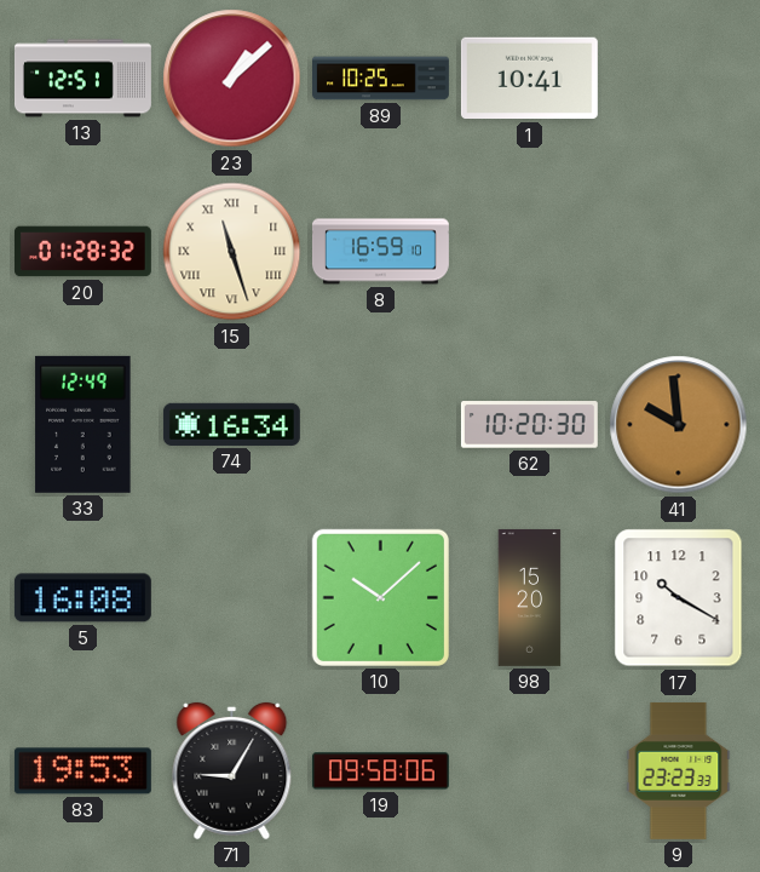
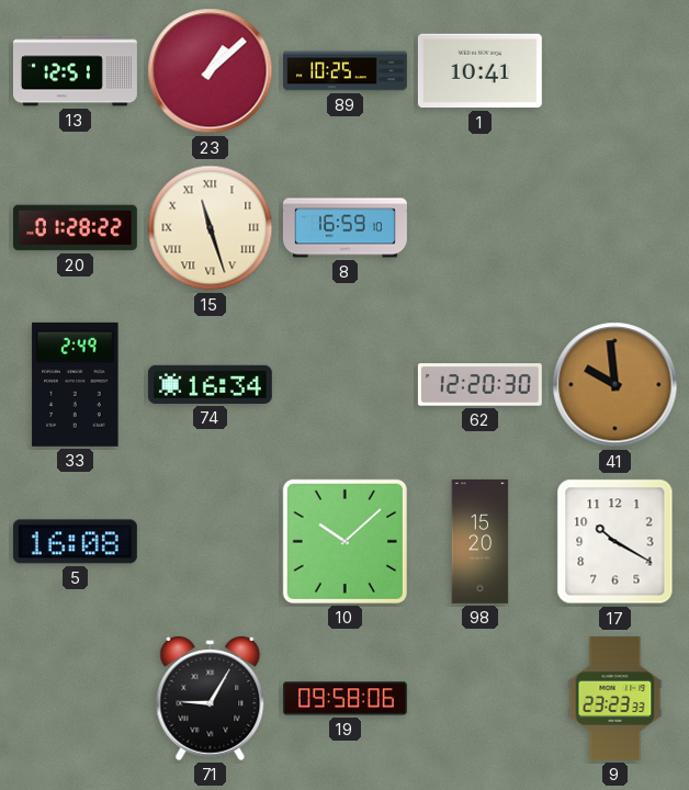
20: 01:28:32 -> 01:28:22
33: 12:49 -> 2:49
62: 10:20 -> 12:20
83: 19:53 -> none
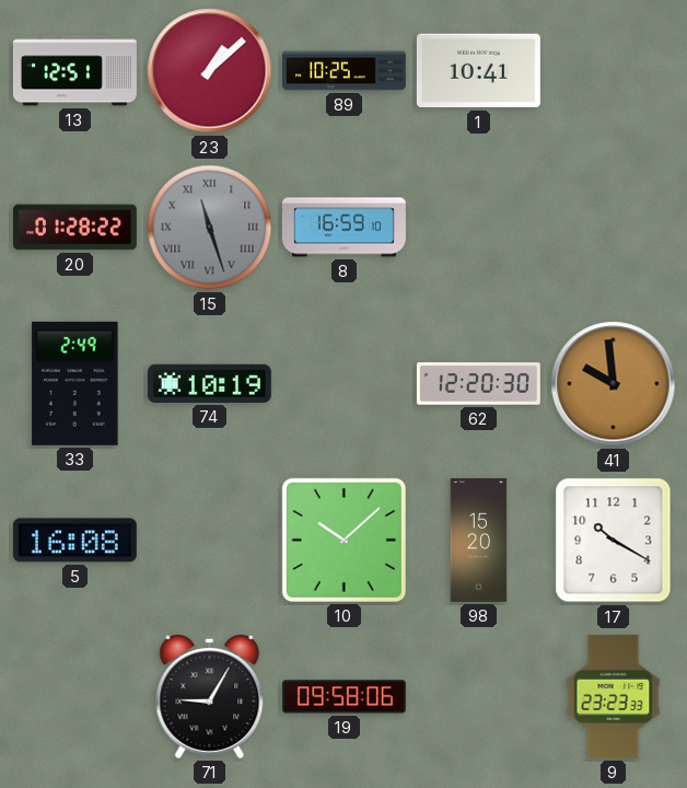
15 dial: cream -> grey
74: 16:34 -> 10:19
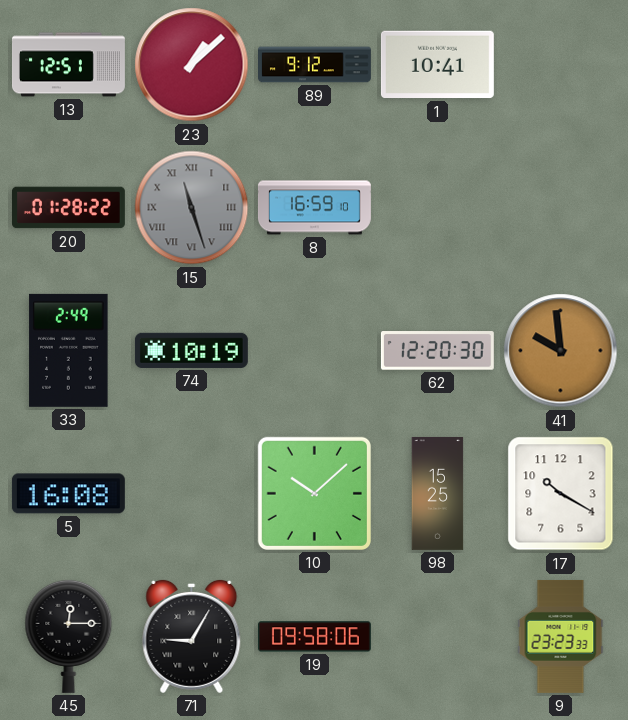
89: 10:25 -> 9:12
98: 15:20 -> 15:25
45: none -> 12:15
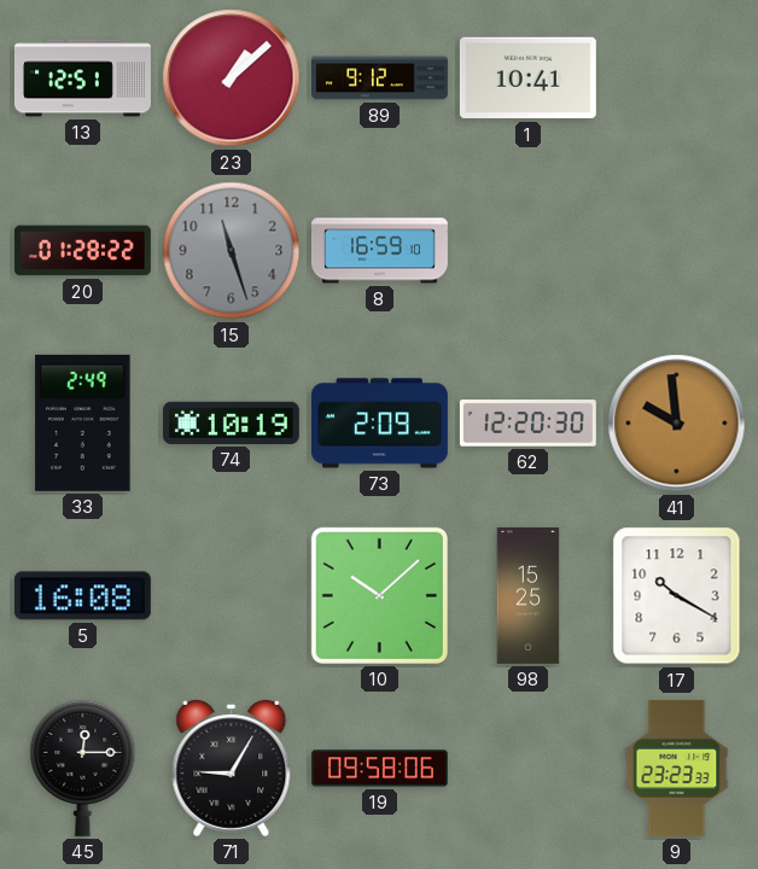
15 numerals: Roman -> Arabic
73: none -> 2:09
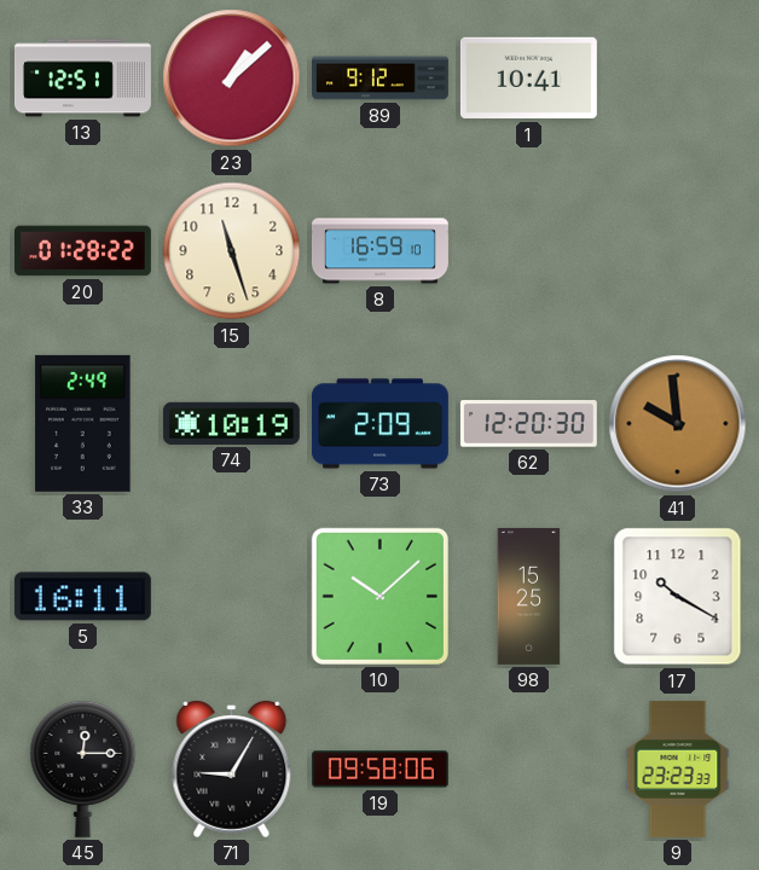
15 dial: grey -> cream
5: 16:08 -> 16:11
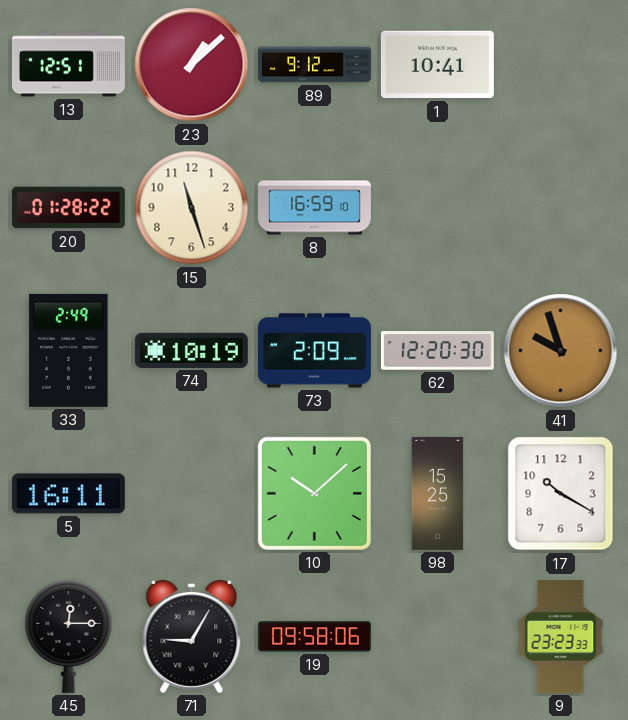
41: 9:59 -> 9:57
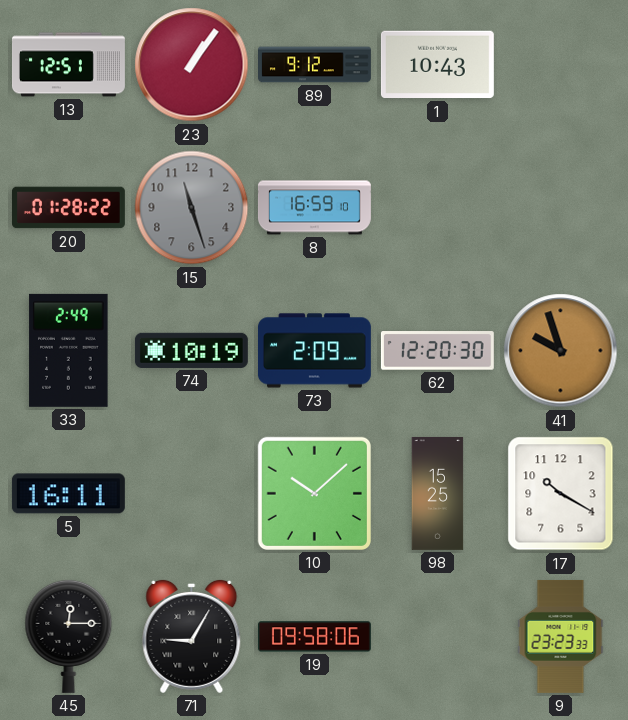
23: 1:08 -> 1:06
1: 10:41 -> 10:43
15 dial: cream -> grey
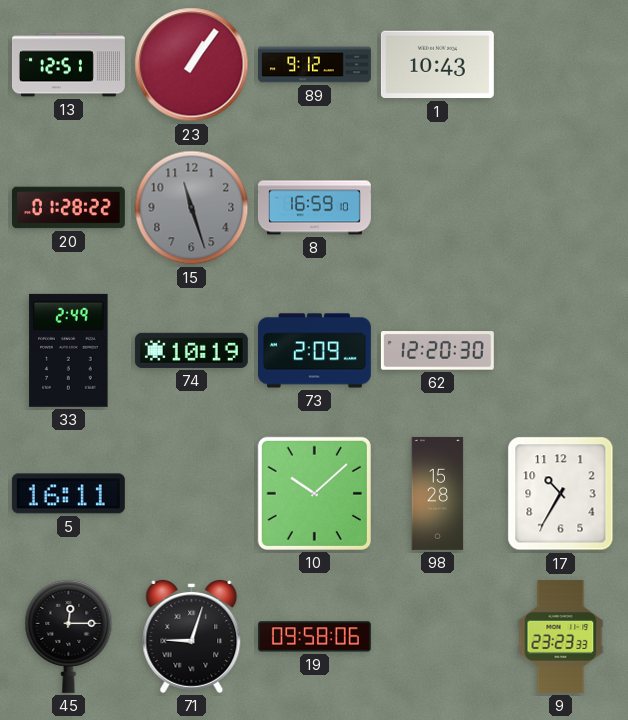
41: 9:57 -> none
98: 15:25 -> 15:28
17: 10:20 -> 10:35
71: 9:05 -> 9:03
